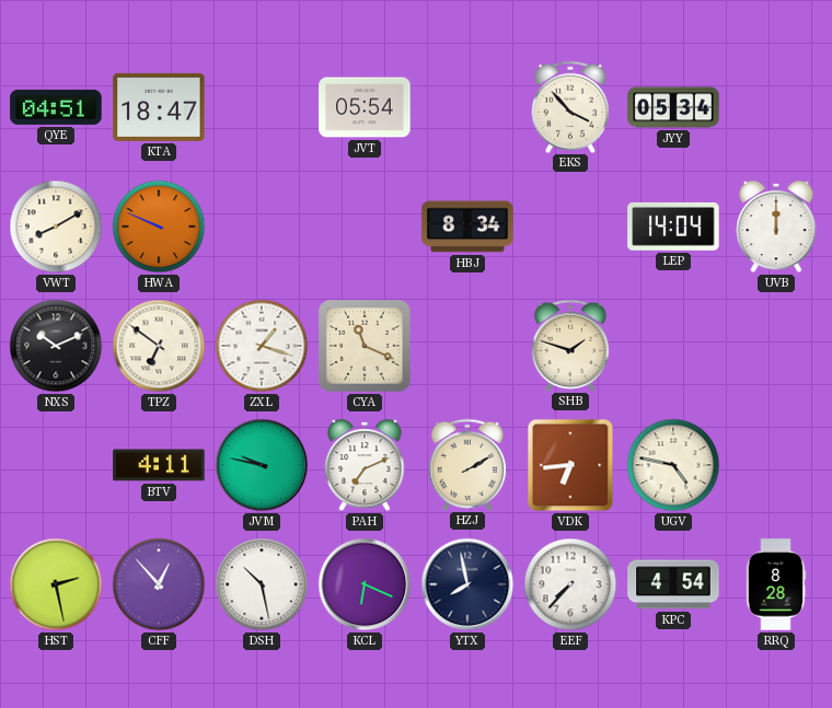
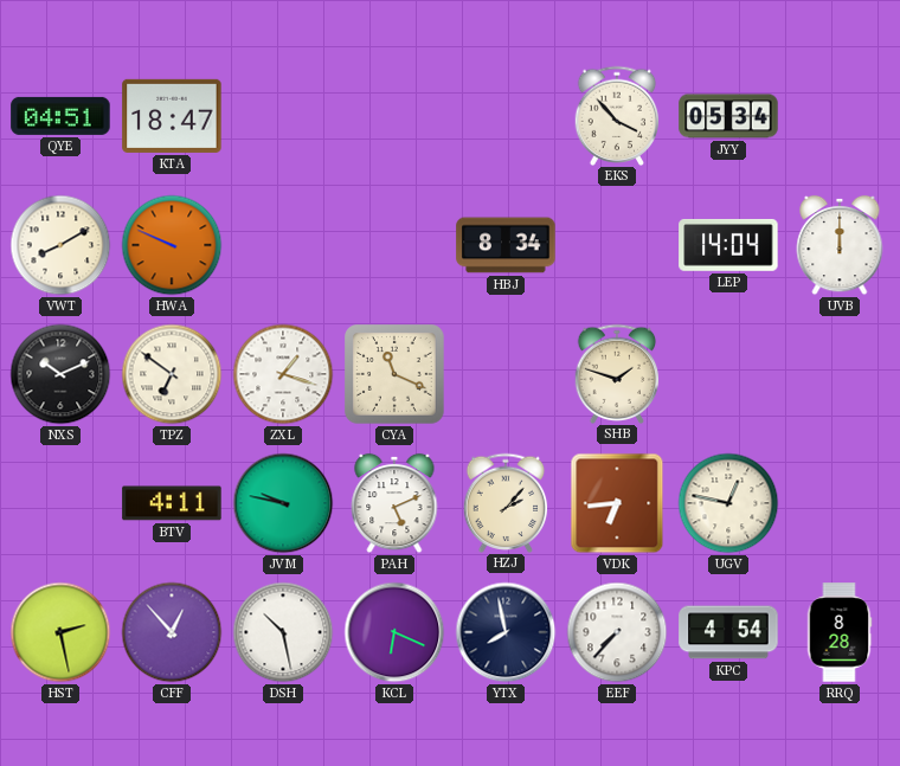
JVT: 05:54 -> none
PAH: 7:11 -> 5:11
HZJ: 2:10 -> 2:07
UGV: 4:47 -> 12:47
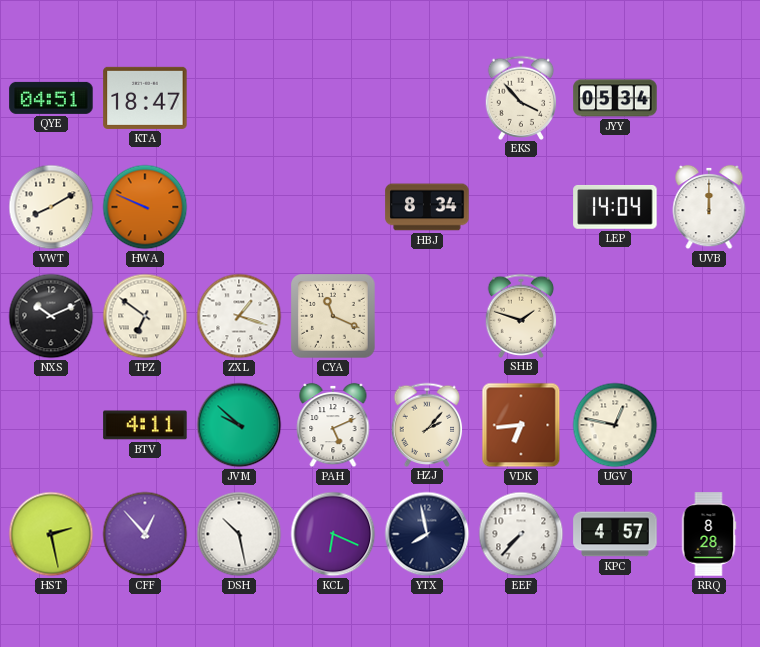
JVM: 9:47 -> 9:52
KPC: 4:54 -> 4:57
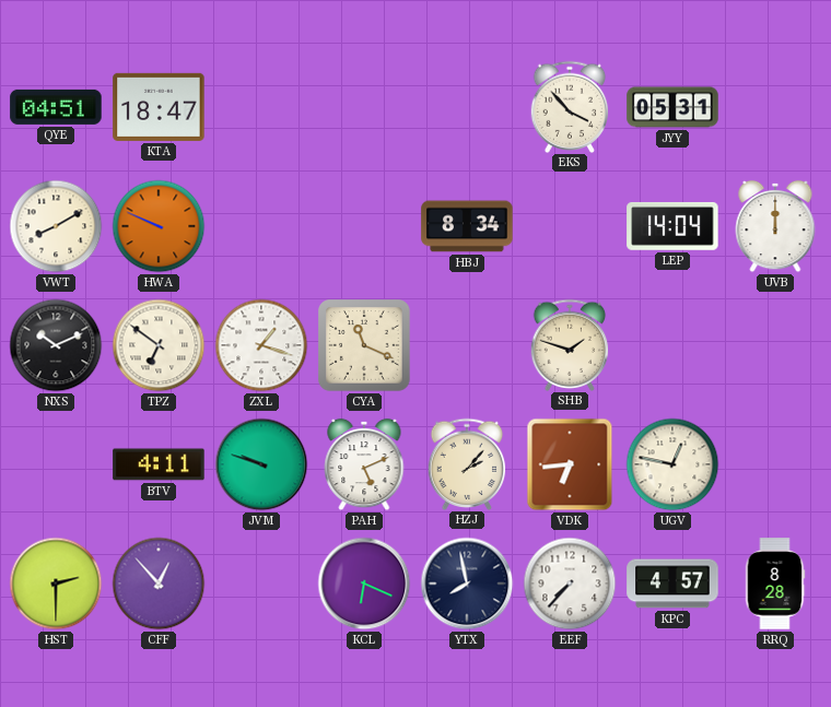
JYY: 05:34 -> 05:31
JVM: 9:52 -> 9:48
HST: 2:28 -> 2:30
DSH: 10:28 -> none
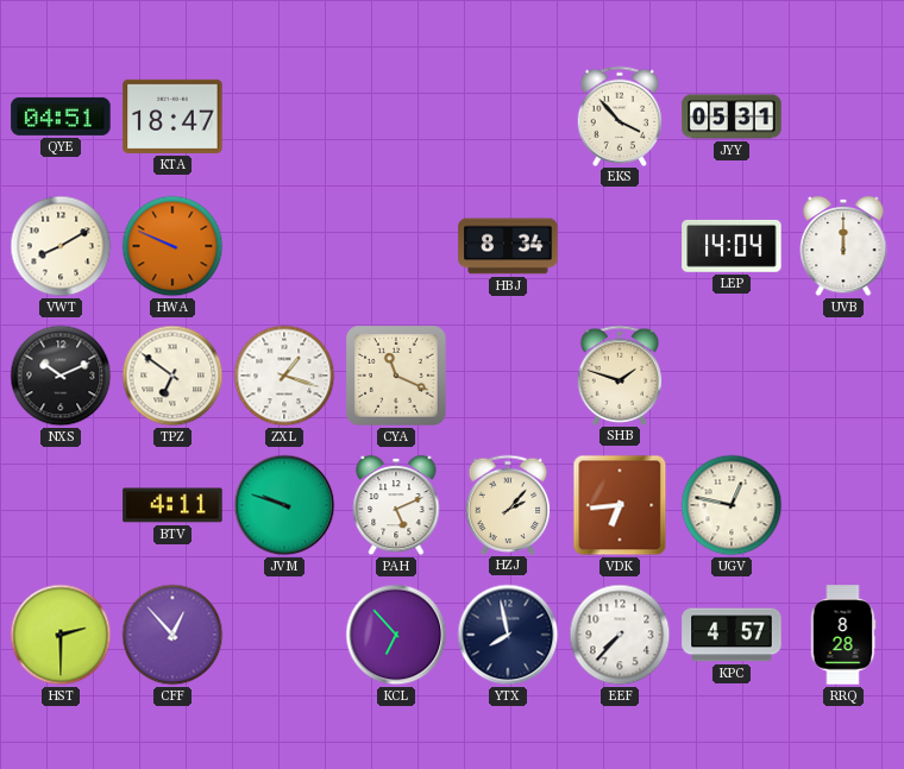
KCL: 6:19 -> 6:53
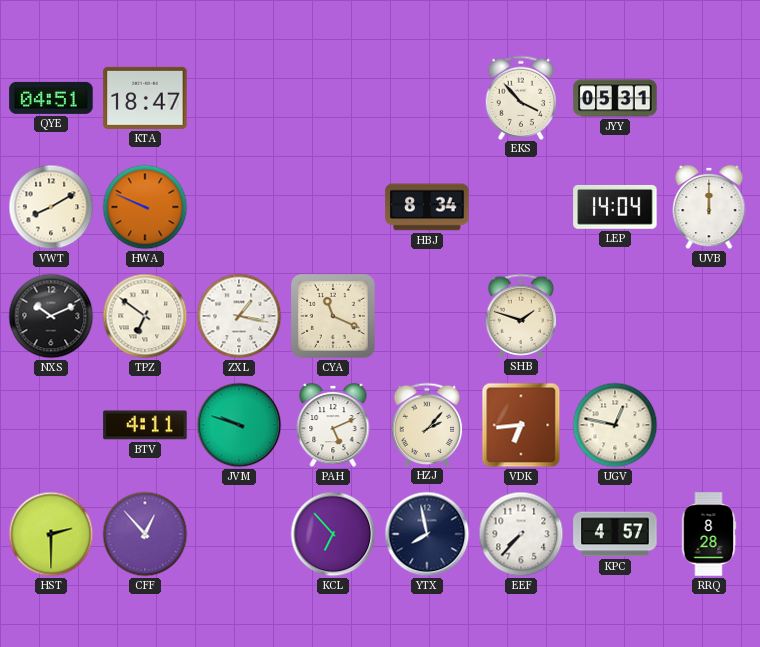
ZXL: 1:18 -> 1:17
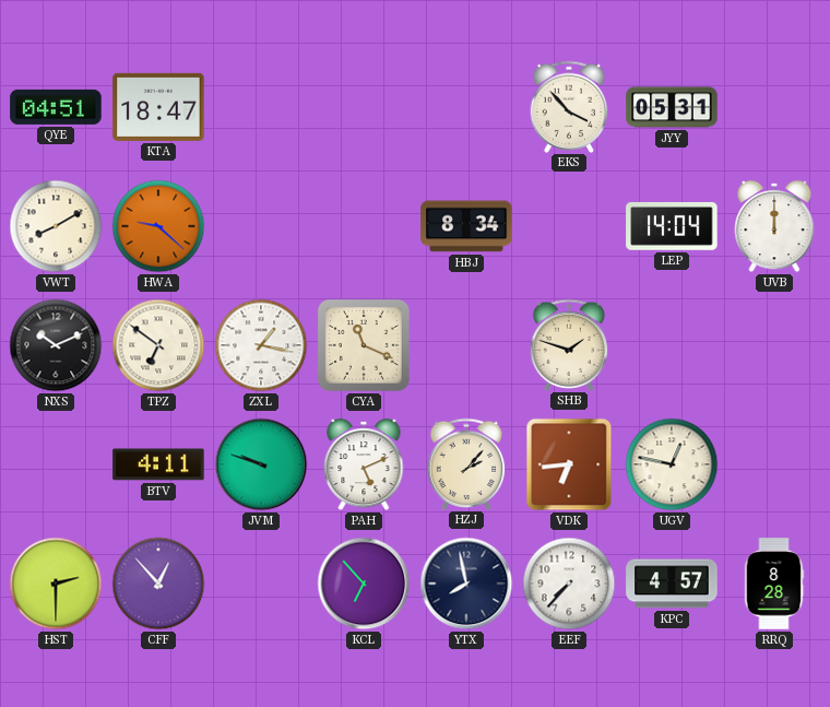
HWA: 9:49 -> 9:22
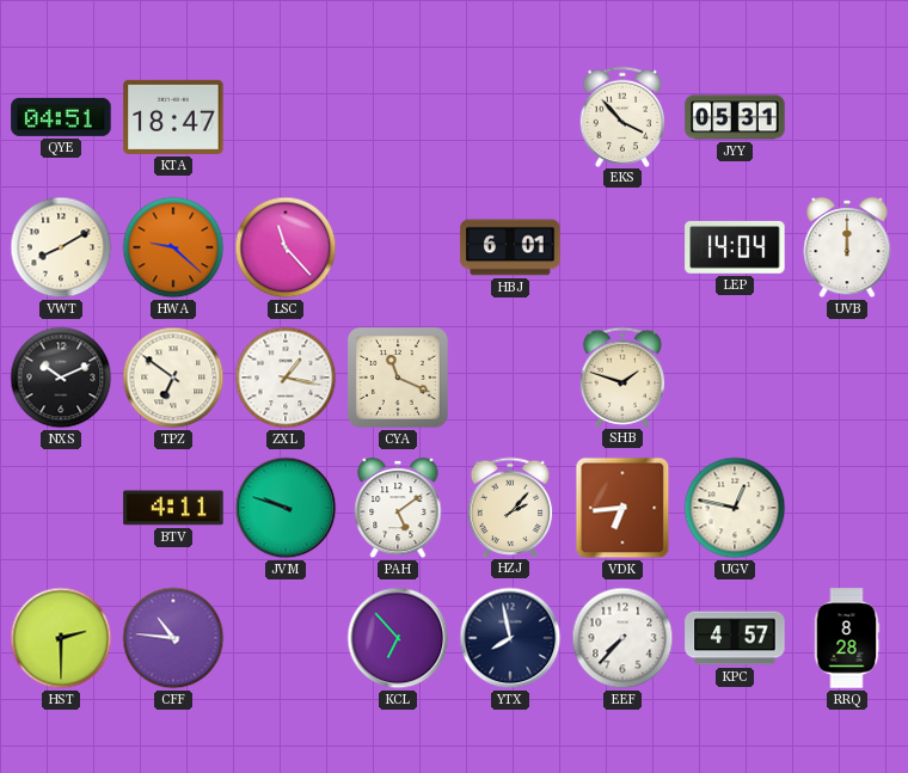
LSC: none -> 11:23
HBJ: 8:34 -> 6:01
PAH: 5:11 -> 5:09
CFF: 12:53 -> 10:46
